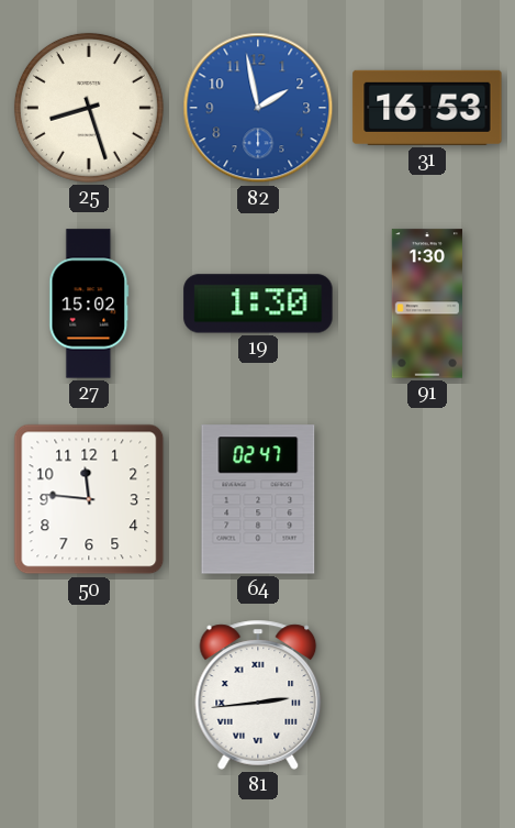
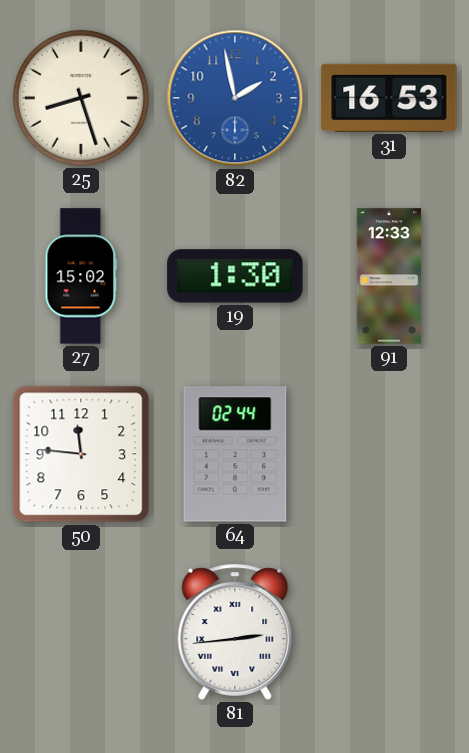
91: 1:30 -> 12:33
64: 02:47 -> 02:44
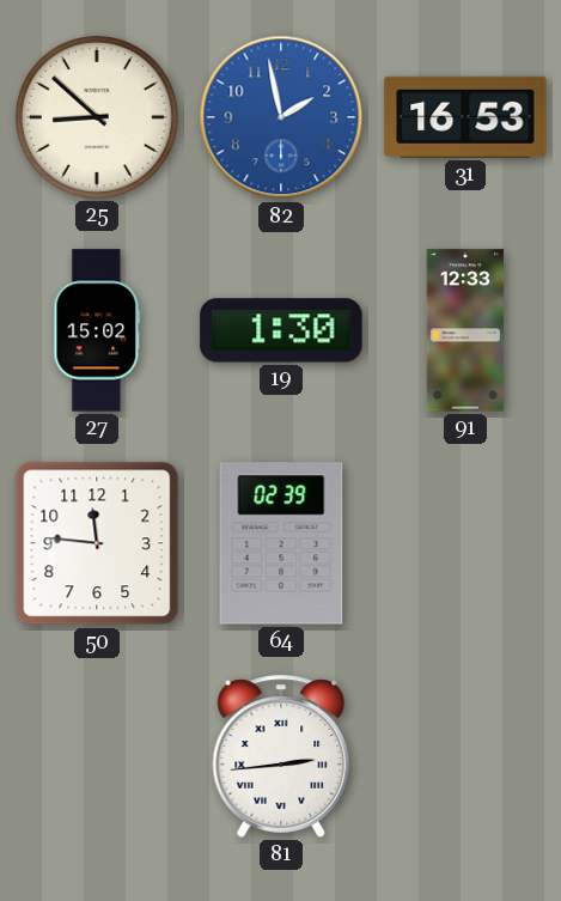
25: 8:27 -> 8:52
64: 02:44 -> 02:39
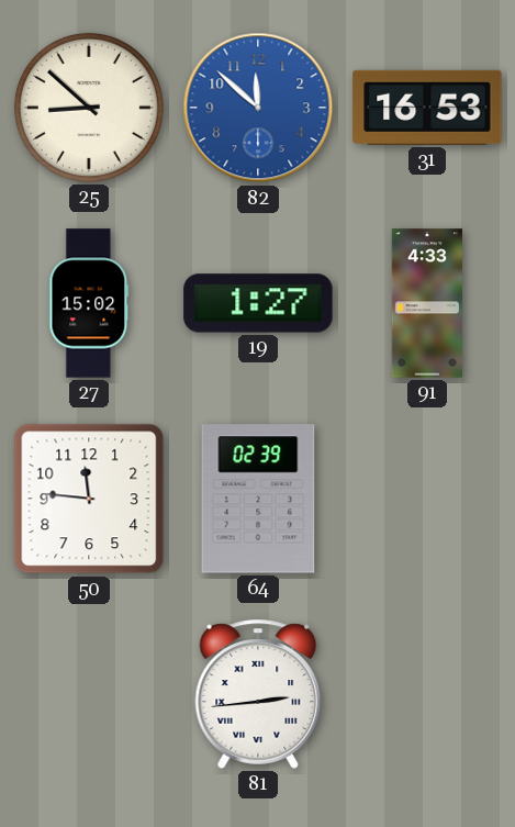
82: 1:58 -> 11:52
19: 1:30 -> 1:27
91: 12:33 -> 4:33
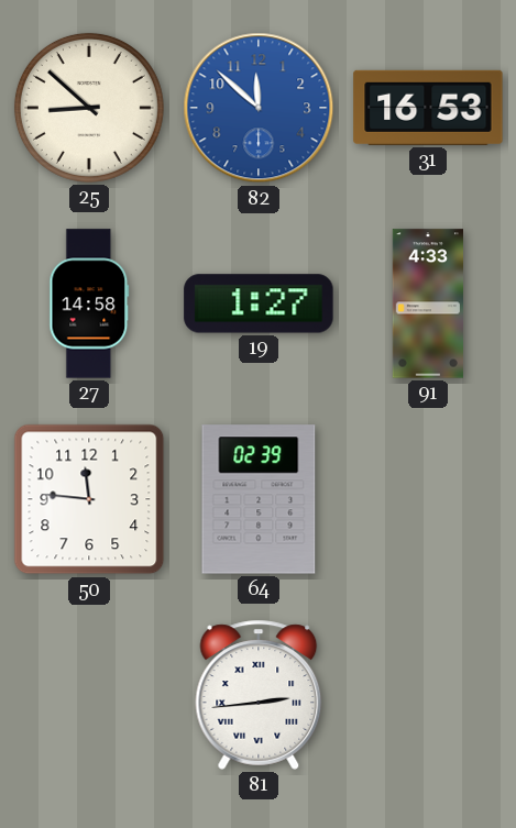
27: 15:02 -> 14:58
